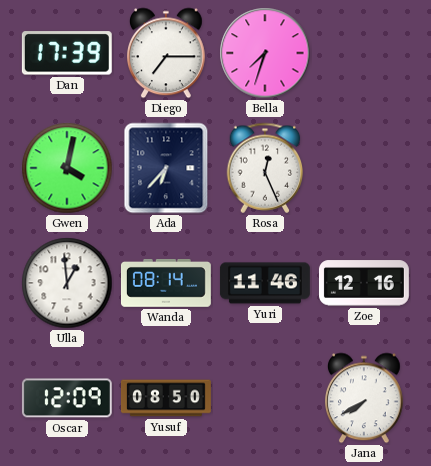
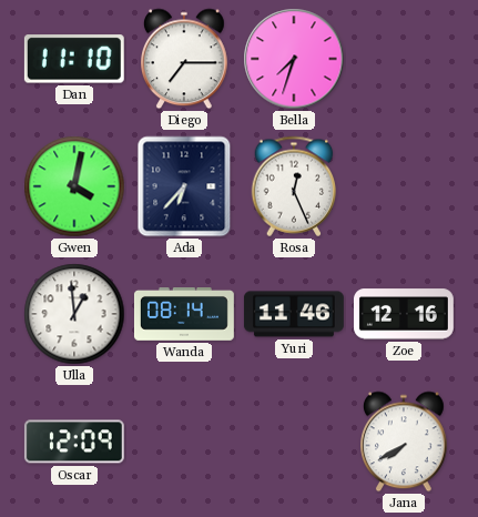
Dan: 17:39 -> 11:10
Yusuf: 08:50 -> none
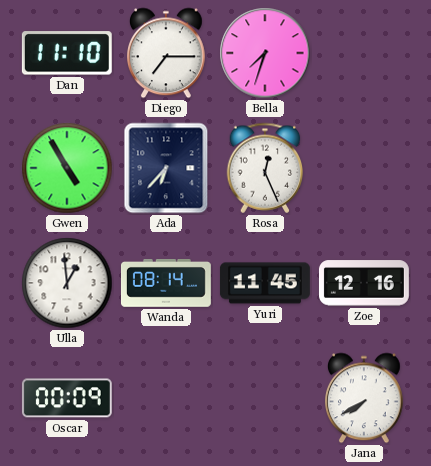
Gwen: 4:02 -> 4:55
Yuri: 11:46 -> 11:45
Oscar: 12:09 -> 00:09
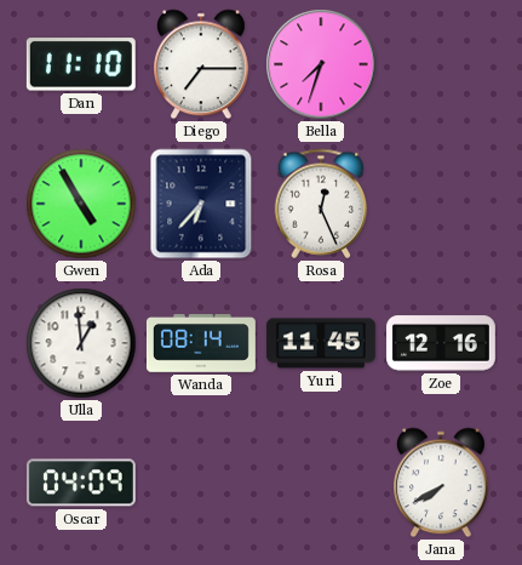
Oscar: 00:09 -> 04:09
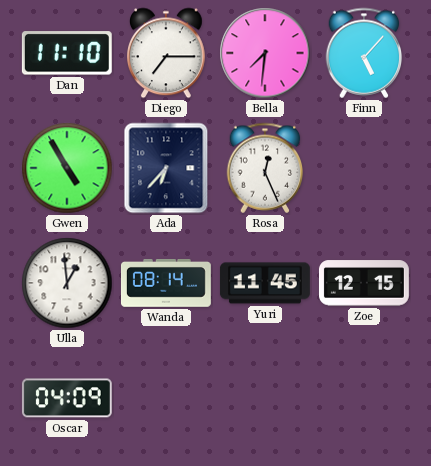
Bella: 7:33 -> 7:31
Finn: none -> 5:07
Zoe: 12:16 -> 12:15
Jana: 7:40 -> none
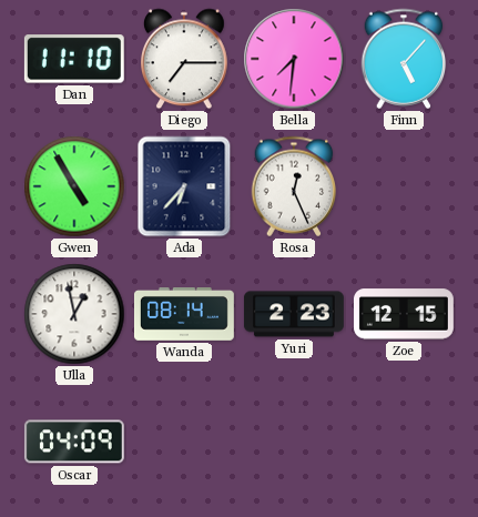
Ulla: 12:59 -> 12:58
Yuri: 11:45 -> 2:23
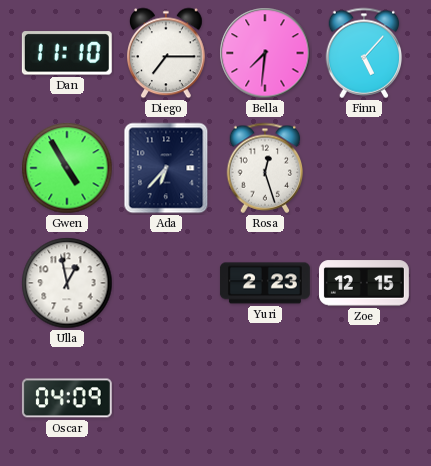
Rosa: 12:26 -> 12:27
Wanda: 08:14 -> none
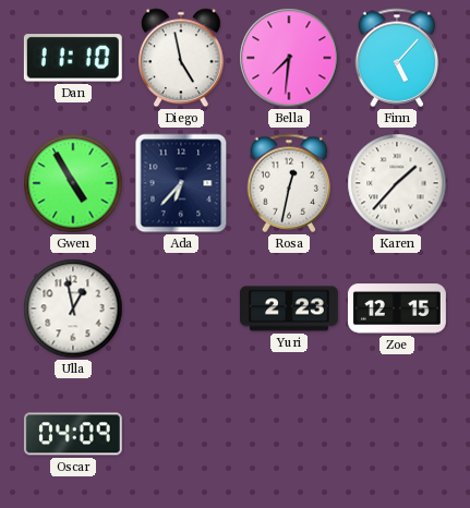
Diego: 7:15 -> 4:58
Rosa: 12:27 -> 12:32
Karen: none -> 1:37
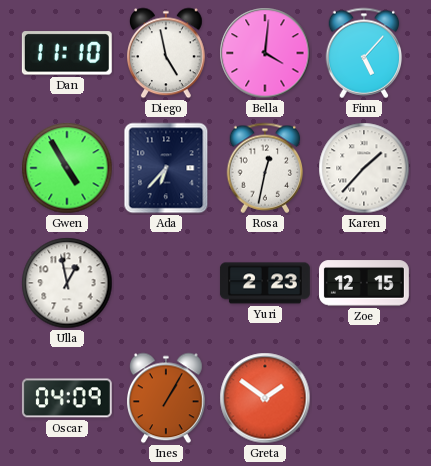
Bella: 7:31 -> 4:01
Ines: none -> 1:05
Greta: none -> 1:51
